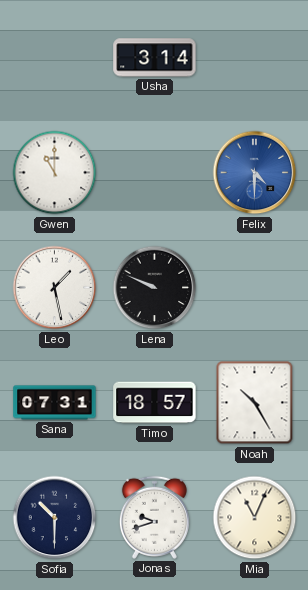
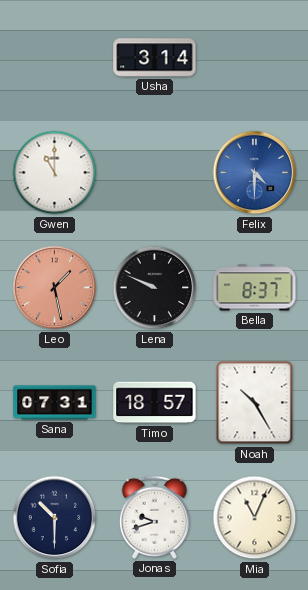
Leo dial: white -> salmon
Bella: none -> 8:37
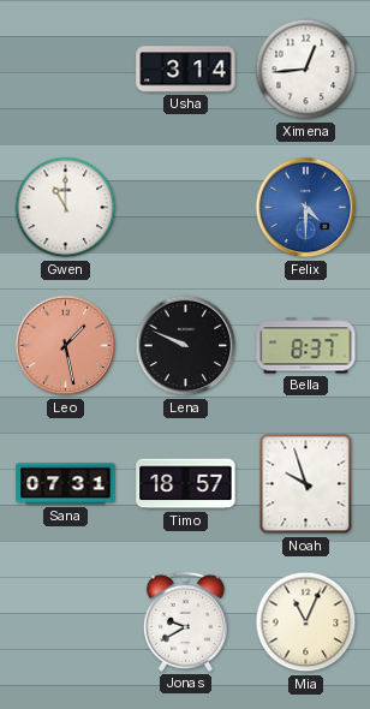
Ximena: none -> 12:44
Noah: 10:25 -> 9:57
Sofia: 10:30 -> none
Jonas: 9:42 -> 9:40
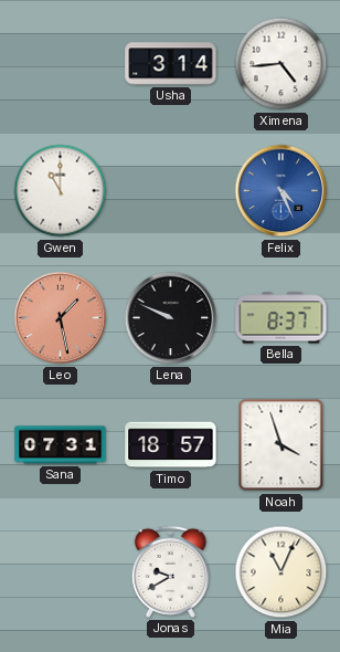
Ximena: 12:44 -> 4:44
Felix: 4:30 -> 4:26
Noah: 9:57 -> 3:57
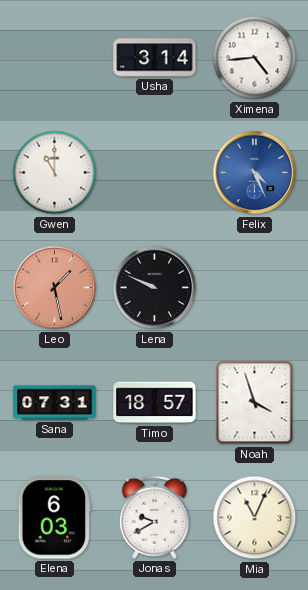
Bella: 8:37 -> none
Elena: none -> 6:03
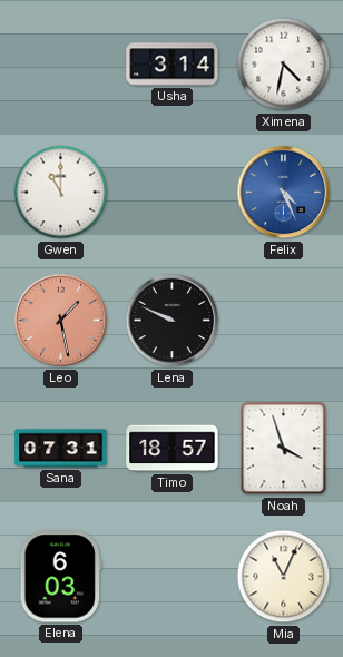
Ximena: 4:44 -> 4:32
Jonas: 9:40 -> none
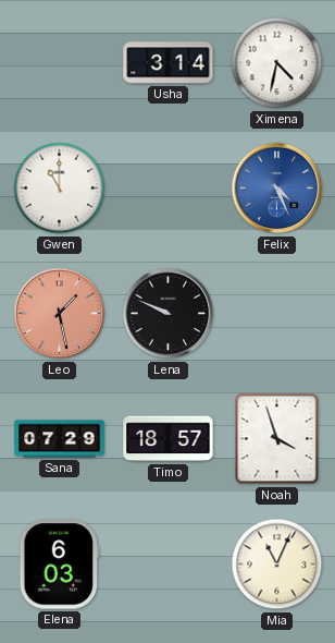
Sana: 07:31 -> 07:29
